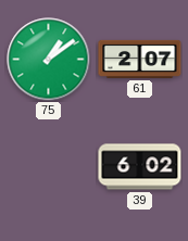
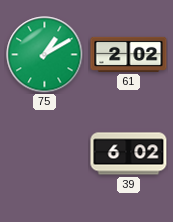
75: 1:09 -> 1:10
61: 2:07 -> 2:02
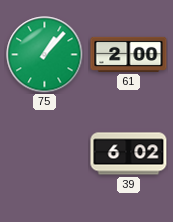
75: 1:10 -> 1:07
61: 2:02 -> 2:00
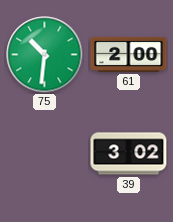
75: 1:07 -> 10:31
39: 6:02 -> 3:02
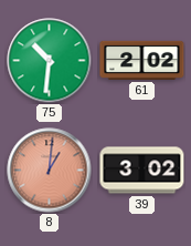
61: 2:00 -> 2:02
8: none -> 1:01
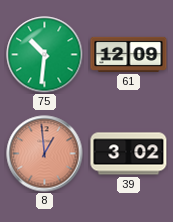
61: 2:02 -> 12:09
8: 1:01 -> 12:59
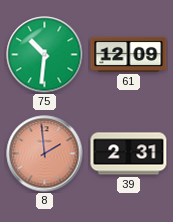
8: 12:59 -> 1:59
39: 3:02 -> 2:31
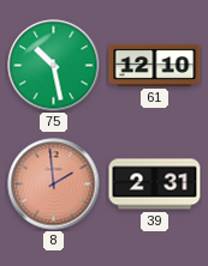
75: 10:31 -> 10:28
61: 12:09 -> 12:10
